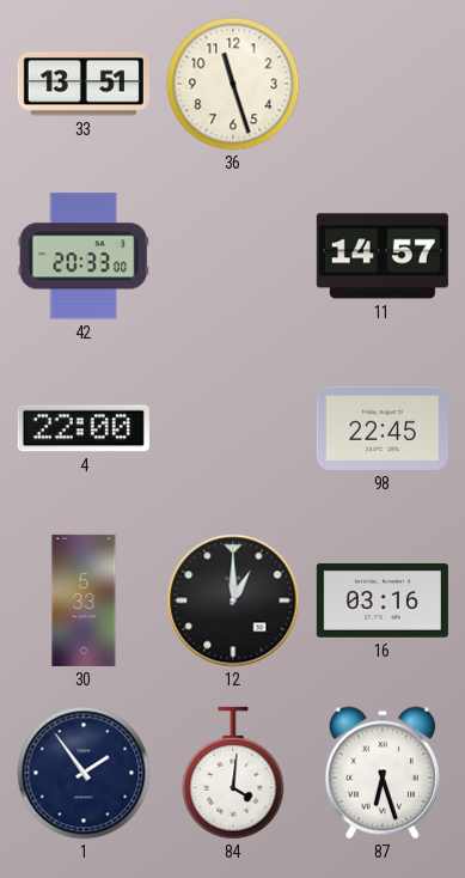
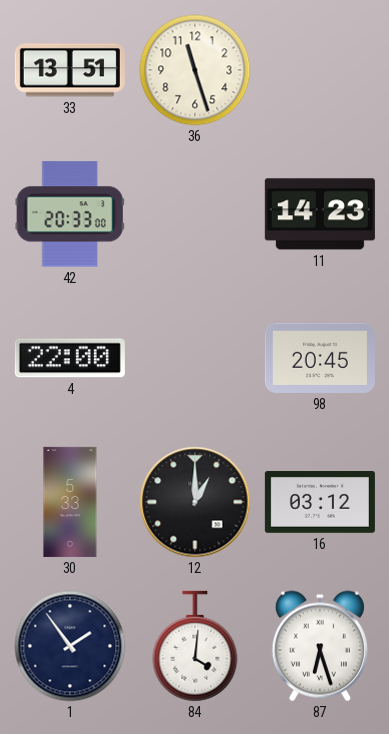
11: 14:57 -> 14:23
98: 22:45 -> 20:45
16: 03:16 -> 03:12
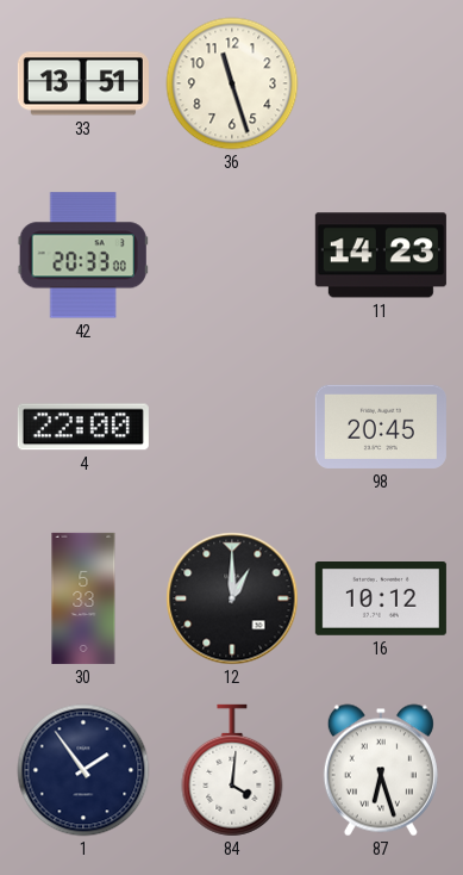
16: 03:12 -> 10:12
